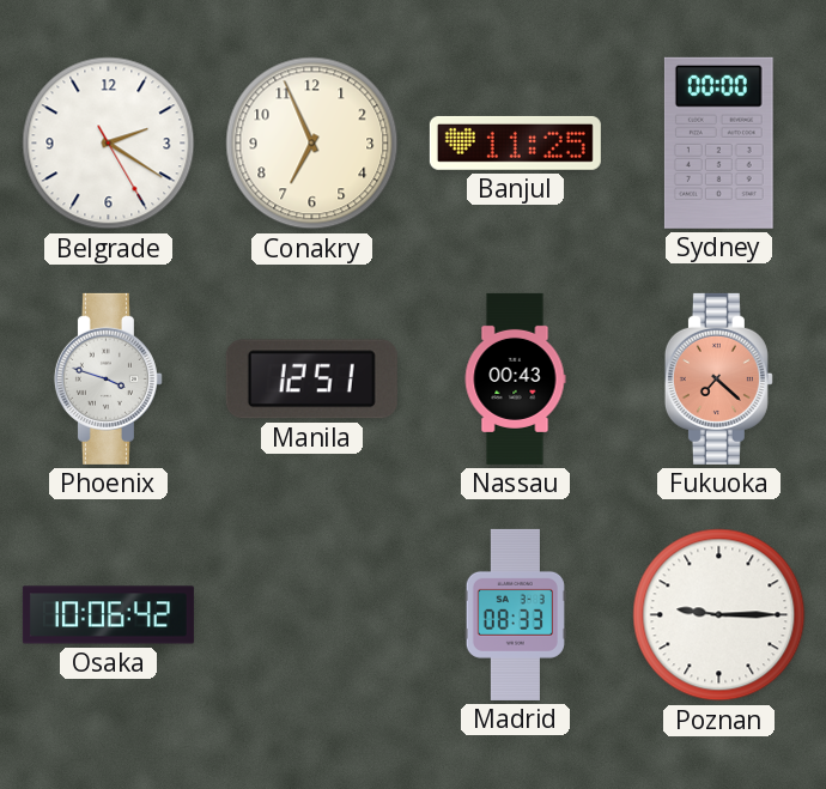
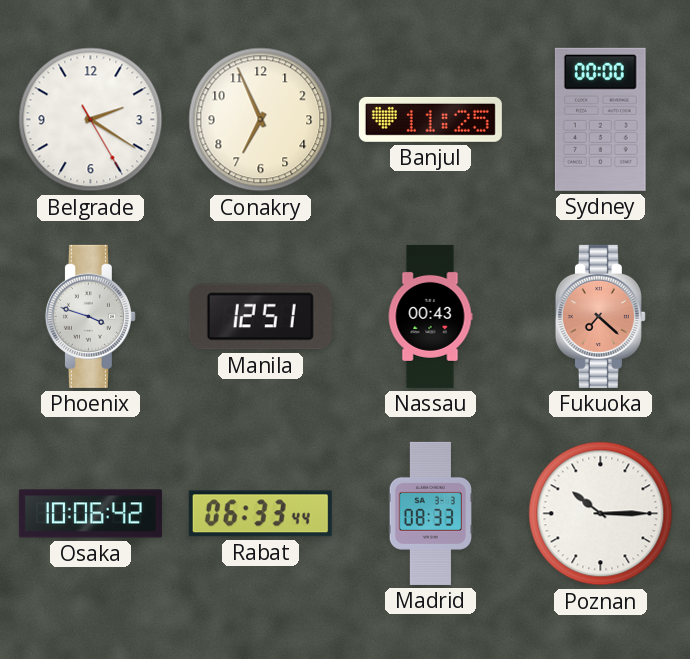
Rabat: none -> 06:33
Poznan: 9:15 -> 10:15
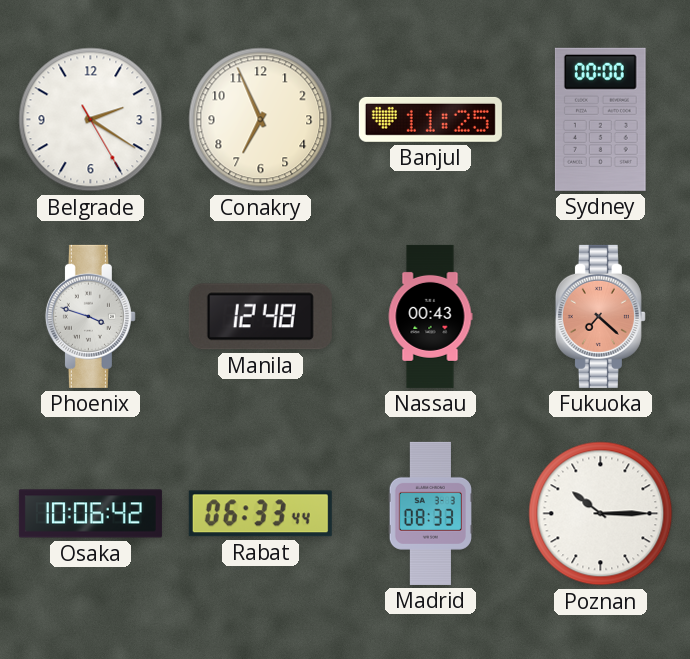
Manila: 12:51 -> 12:48
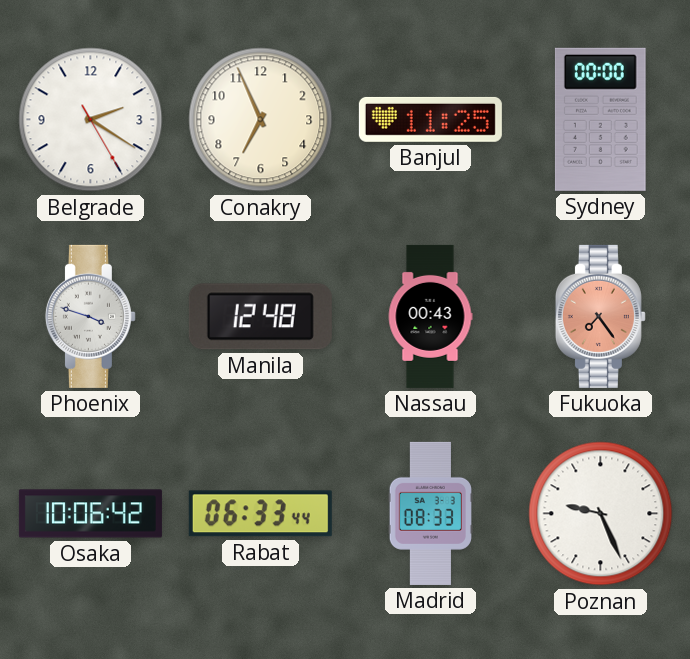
Fukuoka: 7:22 -> 7:24
Poznan: 10:15 -> 9:26
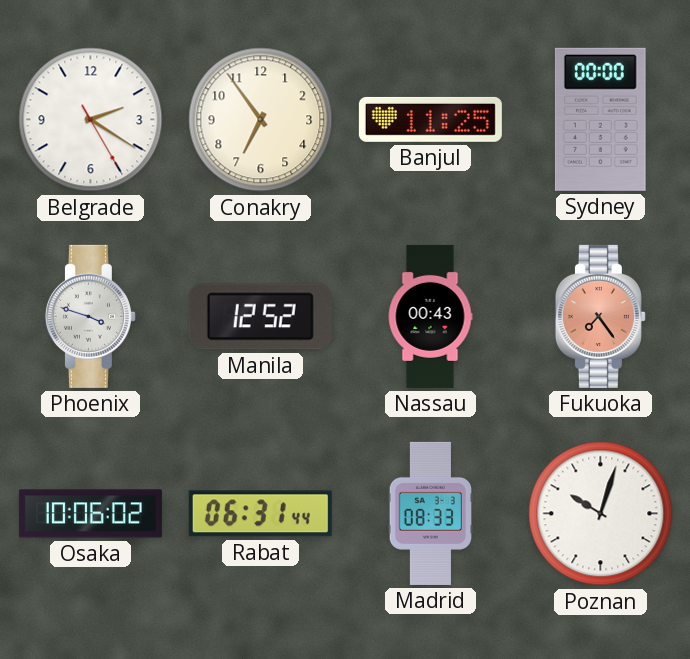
Conakry: 6:56 -> 6:54
Manila: 12:48 -> 12:52
Osaka: 10:06:42 -> 10:06:02
Rabat: 06:33 -> 06:31
Poznan: 9:26 -> 10:03
